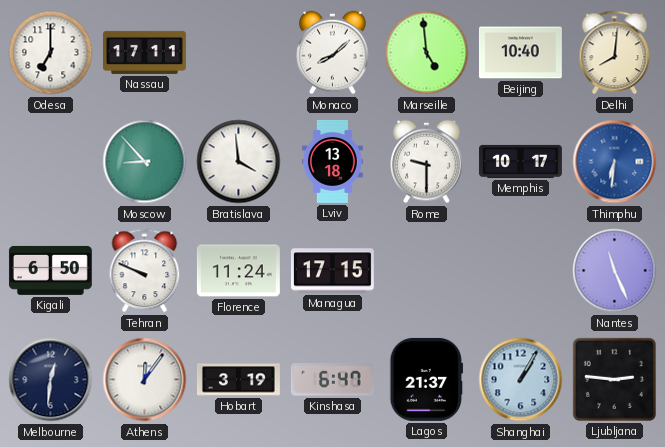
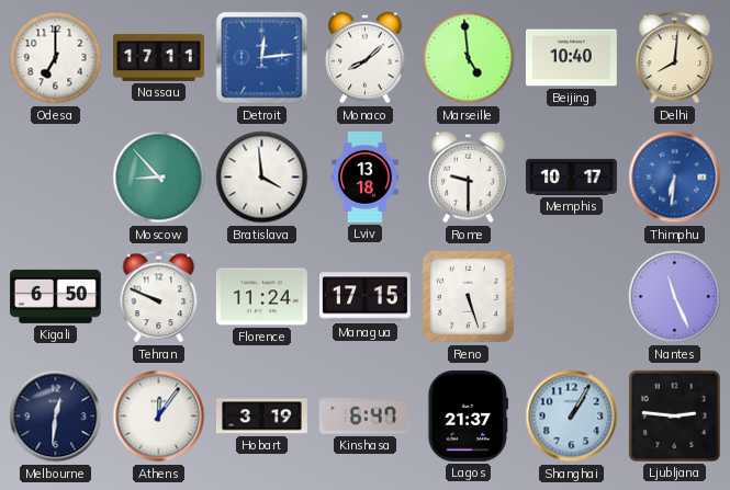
Detroit: none -> 12:14
Reno: none -> 5:27
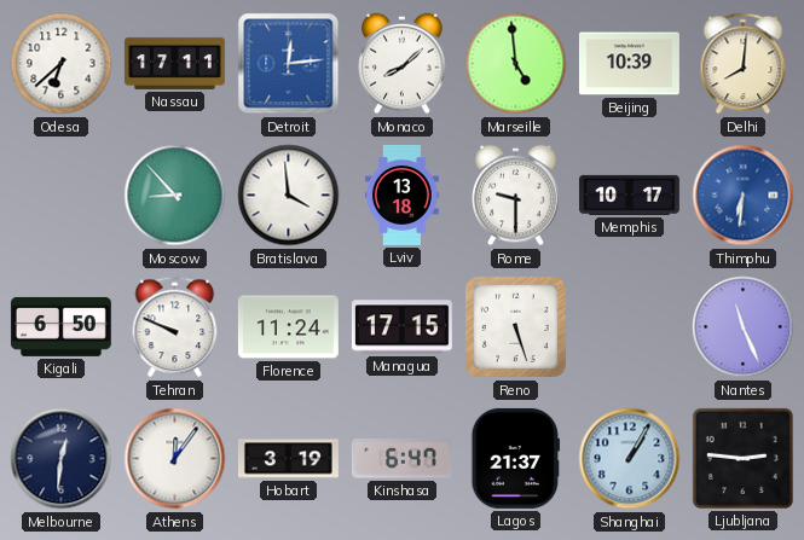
Odesa: 7:00 -> 6:38
Beijing: 10:40 -> 10:39
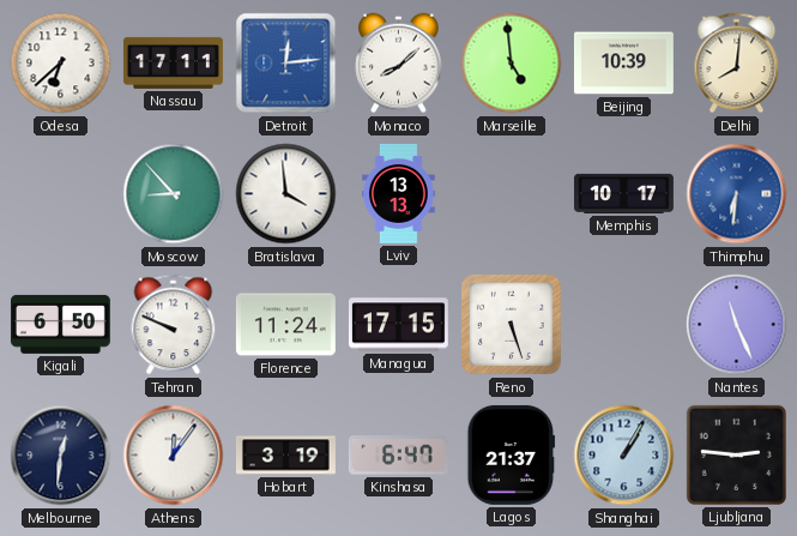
Lviv: 13:18 -> 13:13
Rome: 9:30 -> none
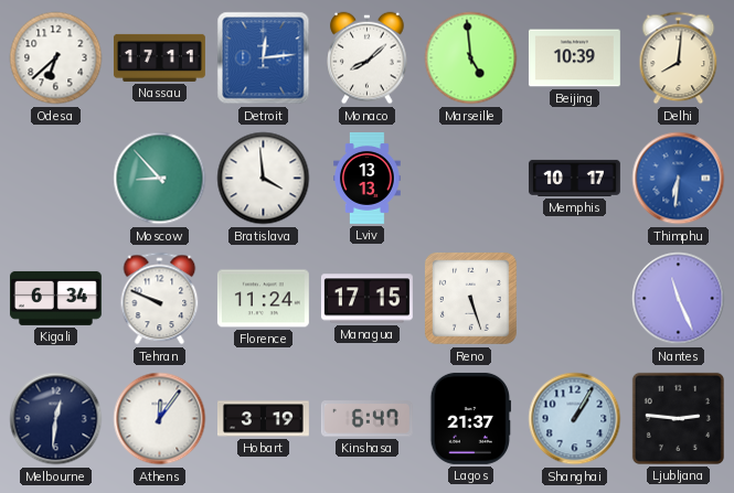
Kigali: 6:50 -> 6:34
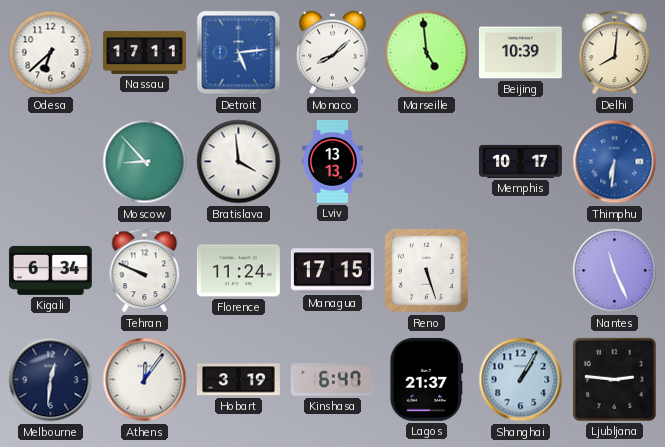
Detroit: 12:14 -> 5:14
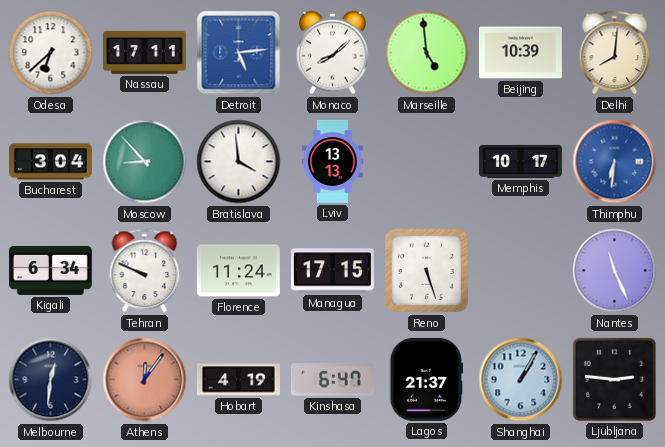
Bucharest: none -> 3:04
Athens dial: white -> salmon
Hobart: 3:19 -> 4:19
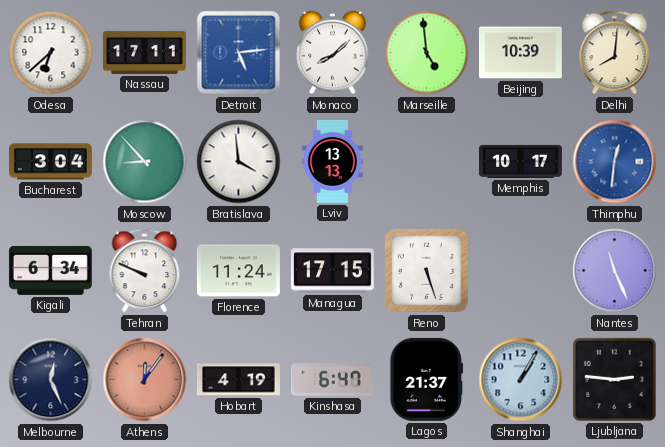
Thimphu: 6:31 -> 12:31
Melbourne: 12:31 -> 12:26
